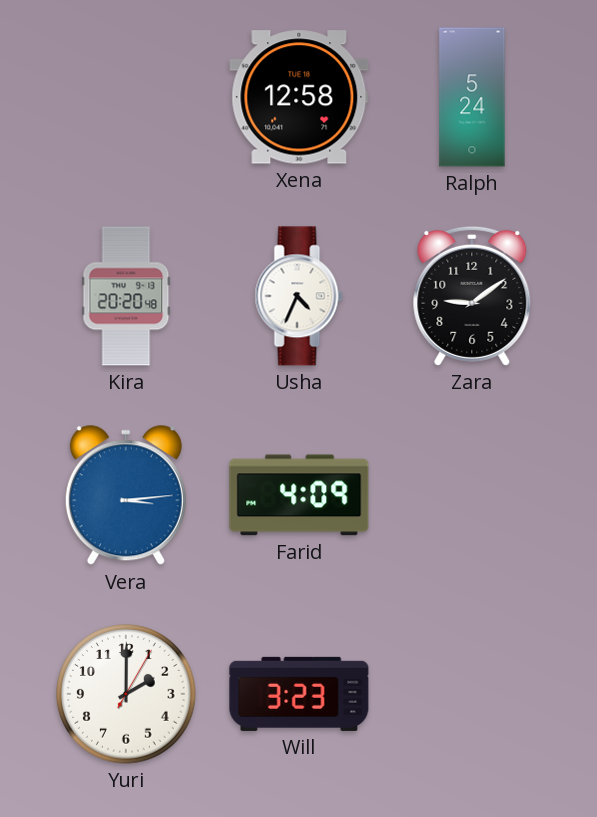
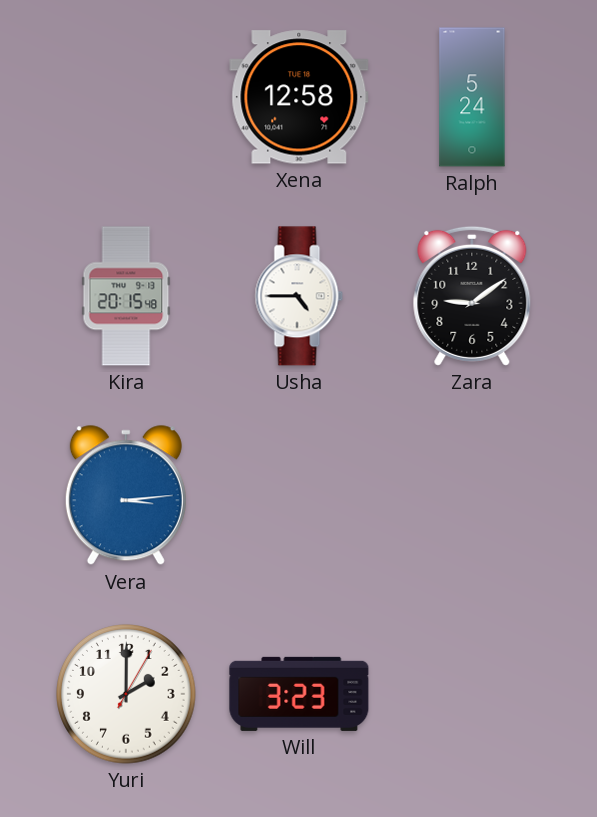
Kira: 20:20 -> 20:15
Usha: 4:34 -> 4:45
Farid: 4:09 -> none
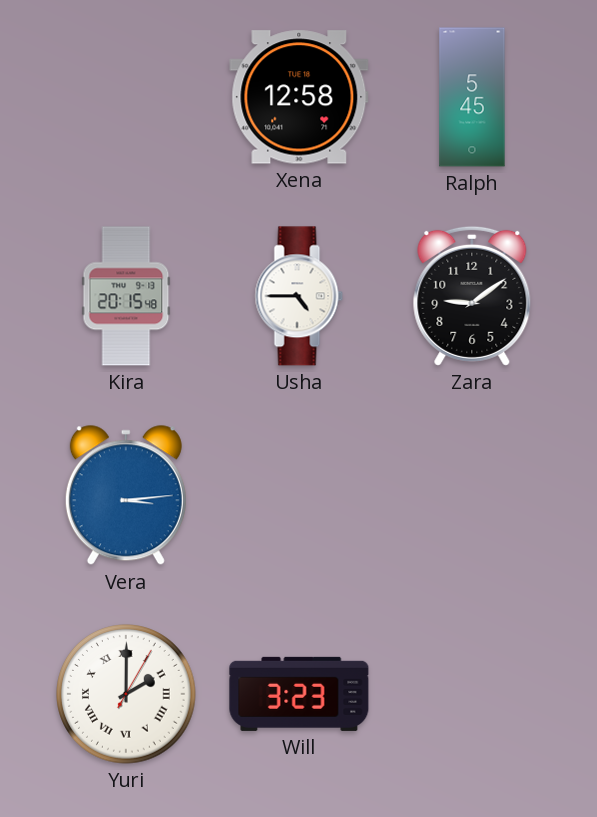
Ralph: 5:24 -> 5:45
Yuri numerals: Arabic -> Roman
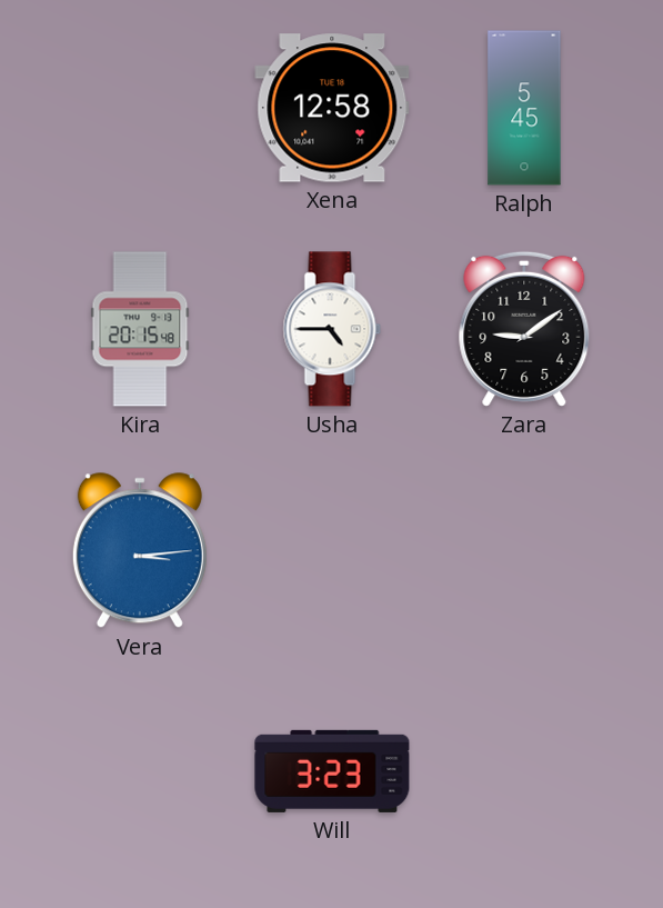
Yuri: 2:00 -> none
